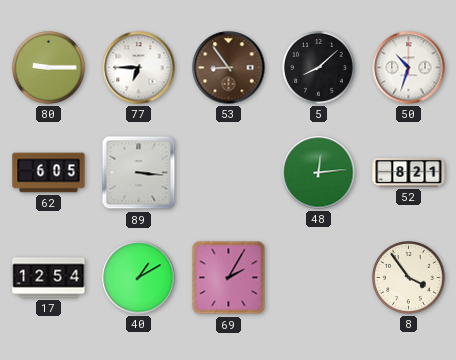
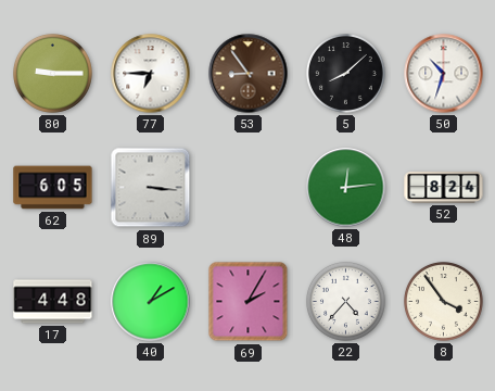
52: 8:21 -> 8:24
17: 12:54 -> 4:48
22: none -> 4:37
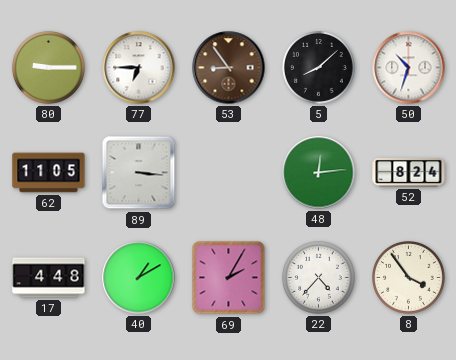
62: 6:05 -> 11:05
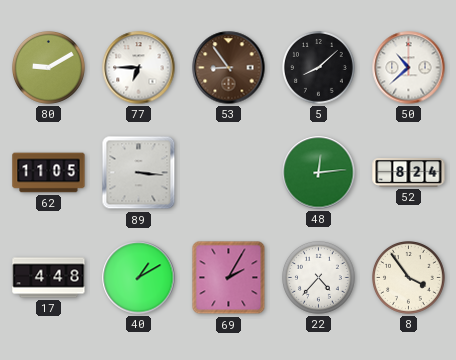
80: 9:15 -> 9:10
50: 10:33 -> 10:38
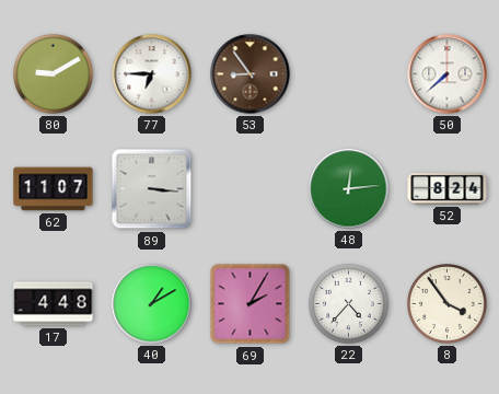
5: 8:08 -> none
50: 10:38 -> 7:38
62: 11:05 -> 11:07
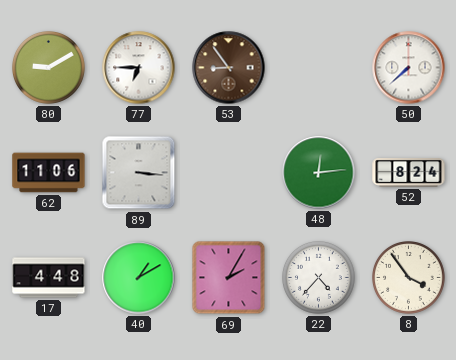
62: 11:07 -> 11:06
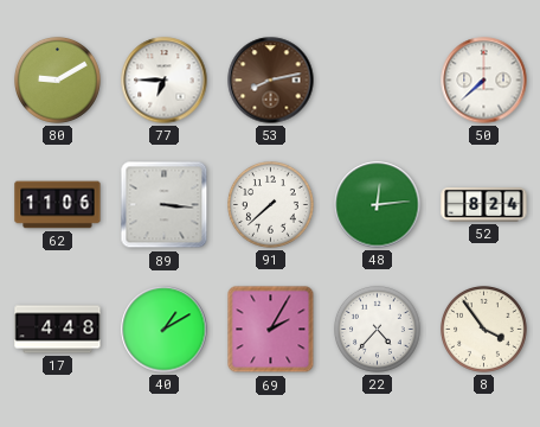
53: 8:54 -> 8:13
91: none -> 7:38
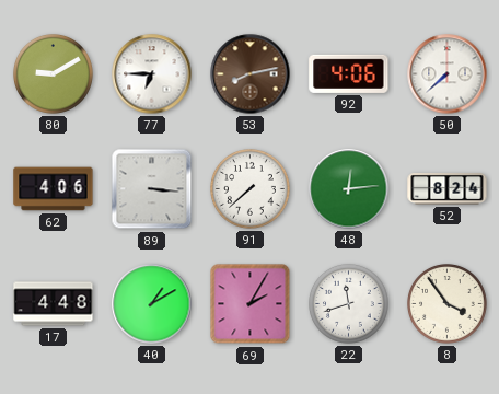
92: none -> 4:06
62: 11:06 -> 4:06
22: 4:37 -> 11:42
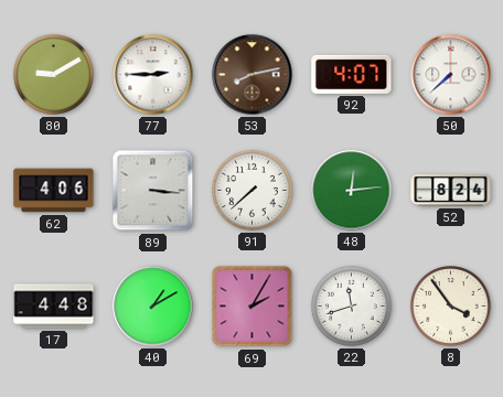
77: 6:45 -> 2:45
92: 4:06 -> 4:07
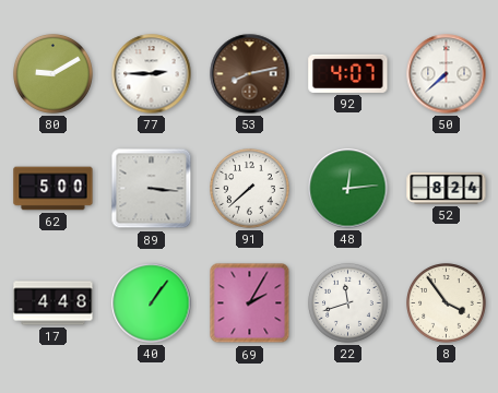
62: 4:06 -> 5:00
40: 1:10 -> 1:06
